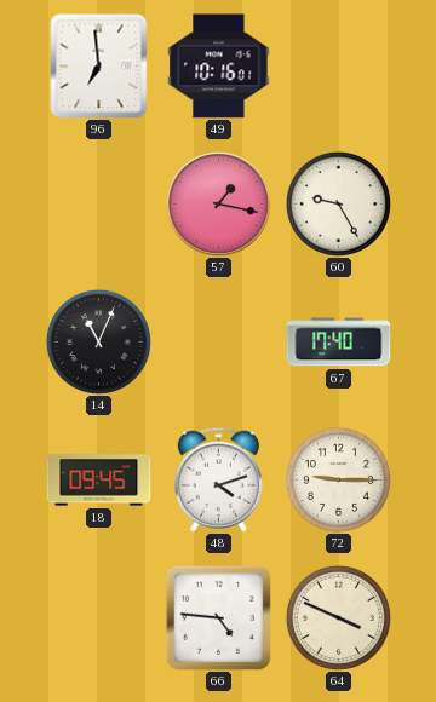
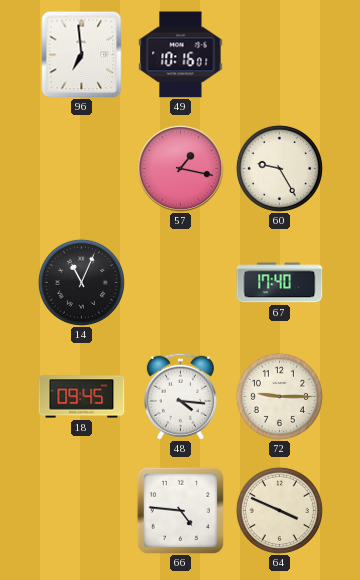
48: 4:12 -> 4:16
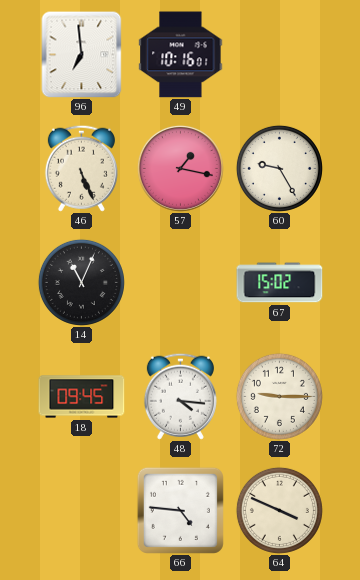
46: none -> 5:26
67: 17:40 -> 15:02
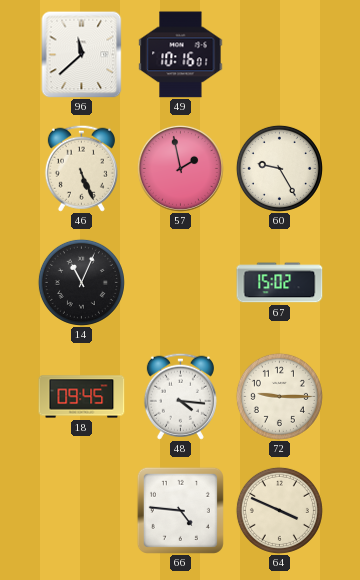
96: 6:59 -> 11:38
57: 1:17 -> 1:58
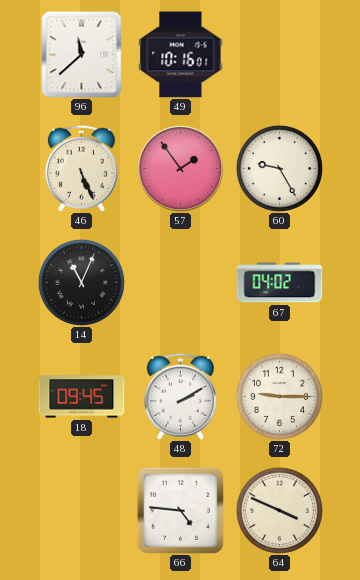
57: 1:58 -> 1:54
67: 15:02 -> 04:02
48: 4:16 -> 2:10
